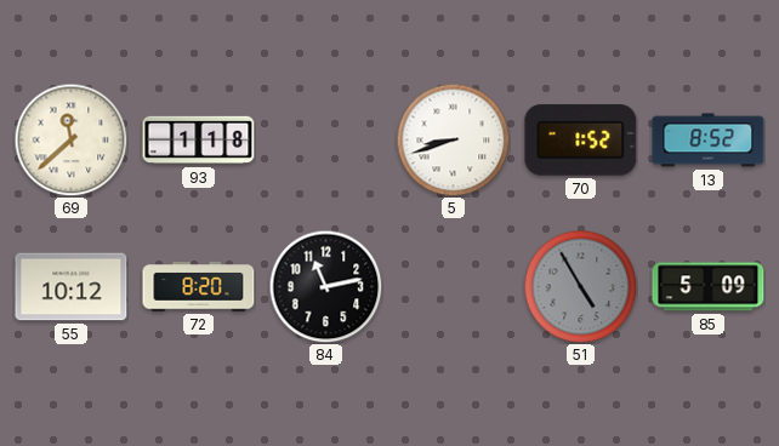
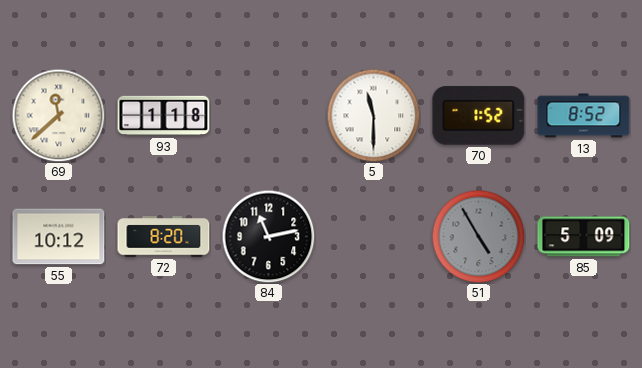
5: 8:42 -> 11:30
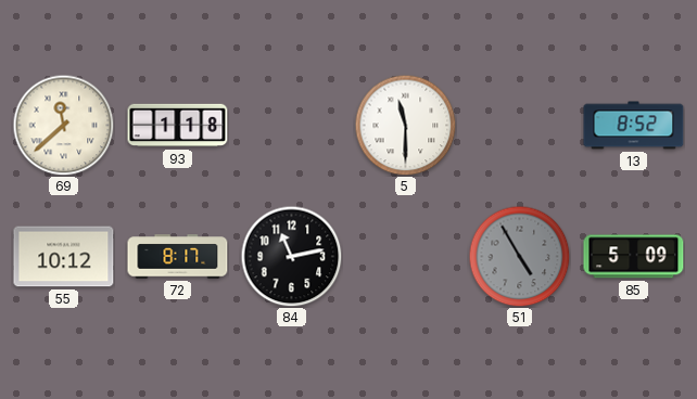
70: 1:52 -> none
72: 8:20 -> 8:17
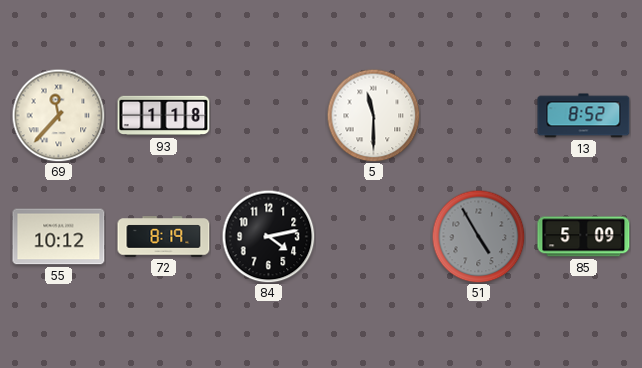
69: 11:38 -> 11:37
72: 8:17 -> 8:19
84: 11:13 -> 4:13
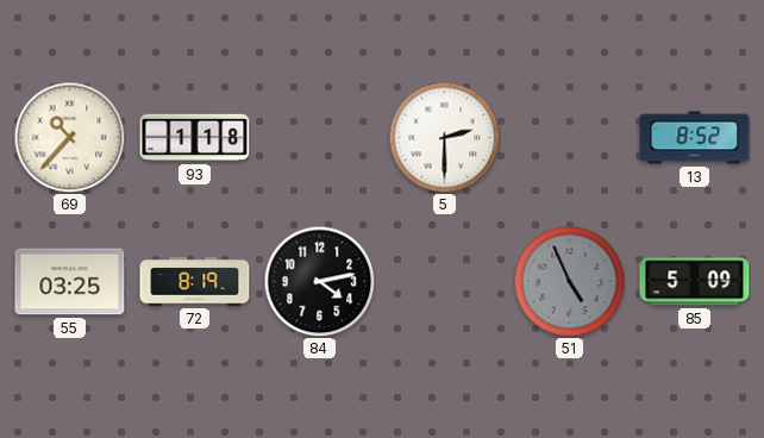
69: 11:37 -> 10:37
5: 11:30 -> 2:30
55: 10:12 -> 03:25
51: 4:55 -> 4:56
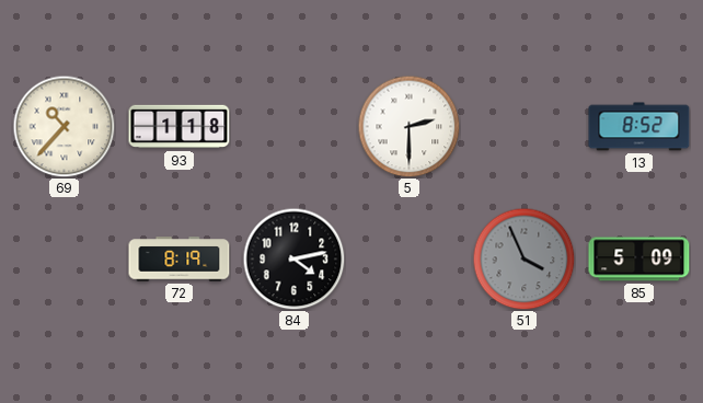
55: 03:25 -> none
51: 4:56 -> 3:56
